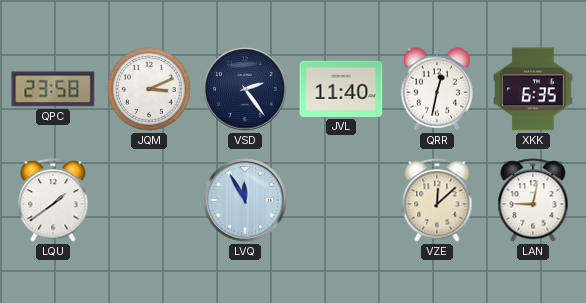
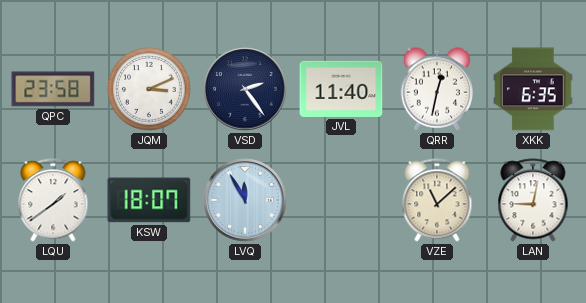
KSW: none -> 18:07
VZE: 12:08 -> 11:08
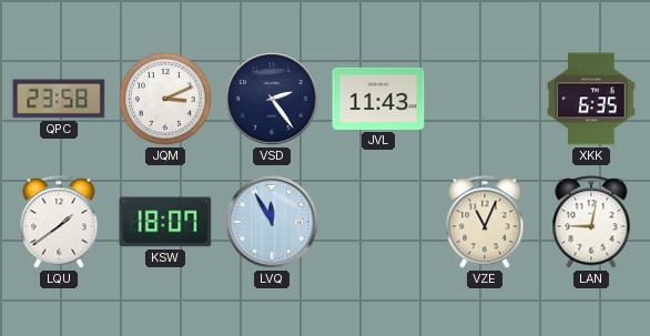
JVL: 11:40 -> 11:43
QRR: 12:32 -> none
VZE: 11:08 -> 11:04
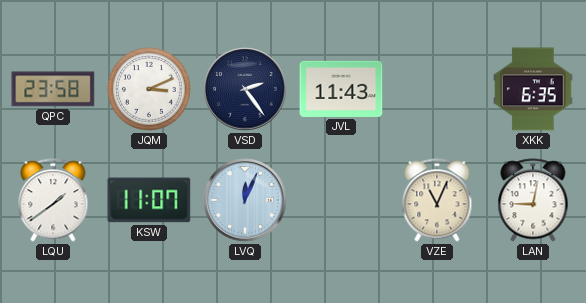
KSW: 18:07 -> 11:07
LVQ: 11:55 -> 12:04
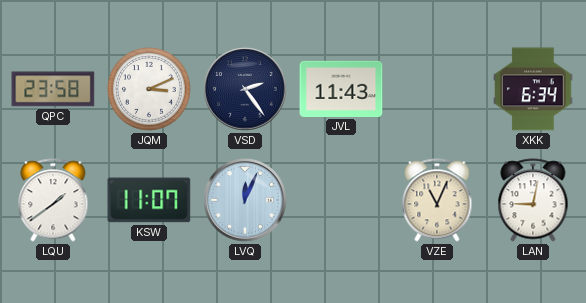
XKK: 6:35 -> 6:34
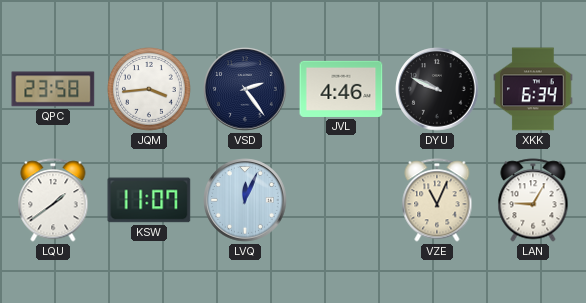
JQM: 3:11 -> 3:44
JVL: 11:43 -> 4:46
DYU: none -> 9:49
LAN: 9:02 -> 9:05
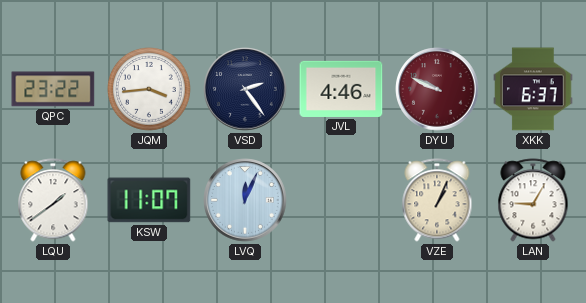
QPC: 23:58 -> 23:22
DYU dial: black -> burgundy
XKK: 6:34 -> 6:37
VZE: 11:04 -> 1:04
